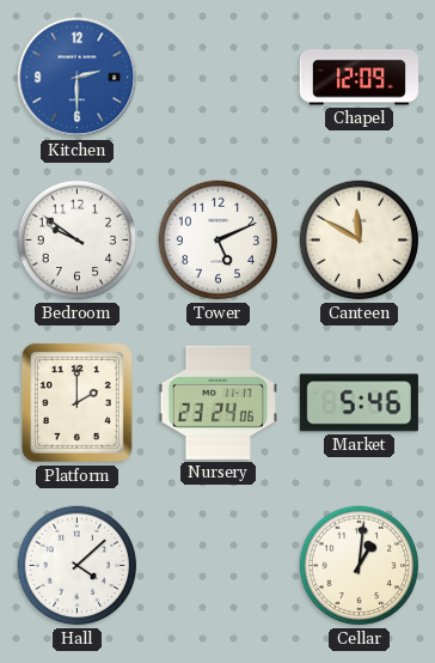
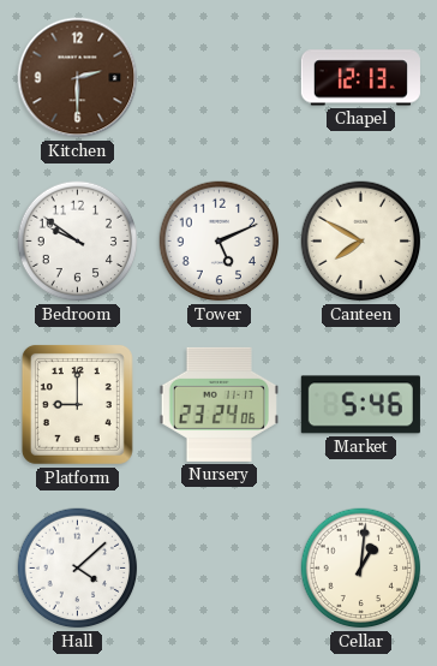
Kitchen dial: blue -> brown
Chapel: 12:09 -> 12:13
Canteen: 11:50 -> 7:50
Platform: 2:00 -> 9:00
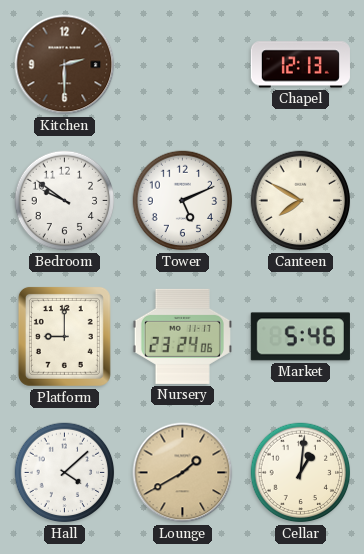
Lounge: none -> 1:40
